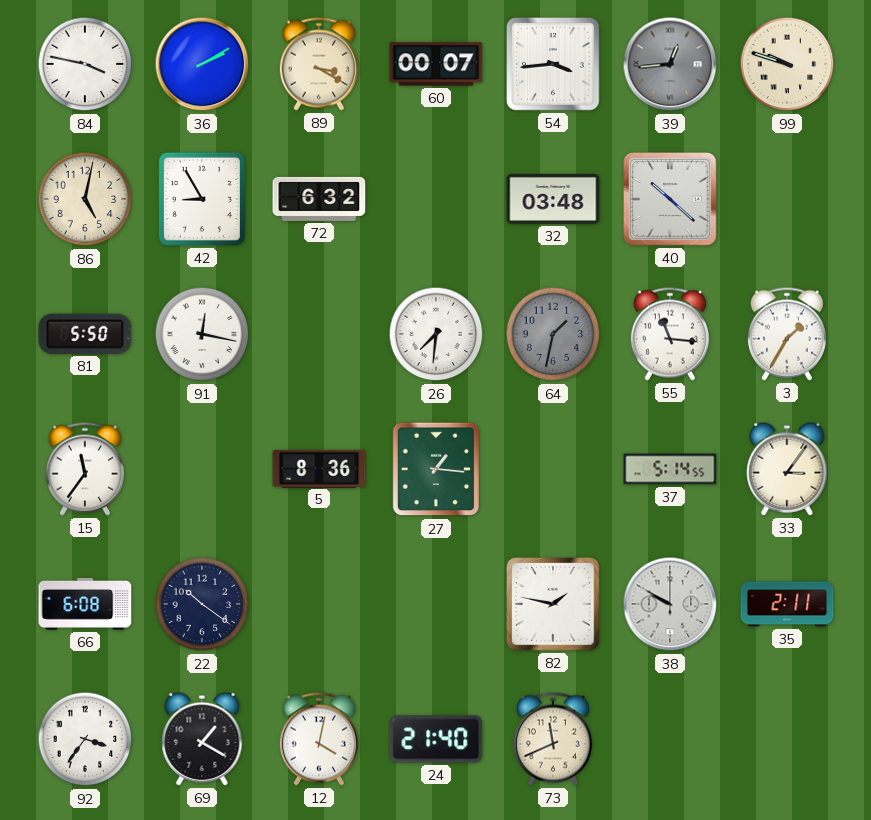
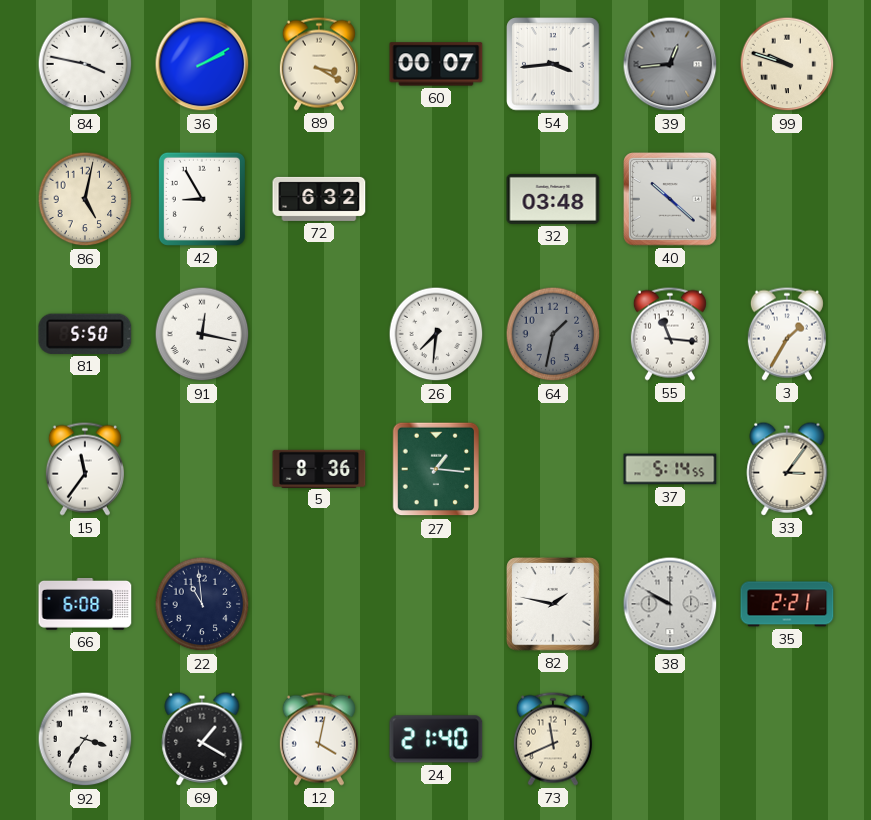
22: 10:21 -> 10:59
35: 2:11 -> 2:21
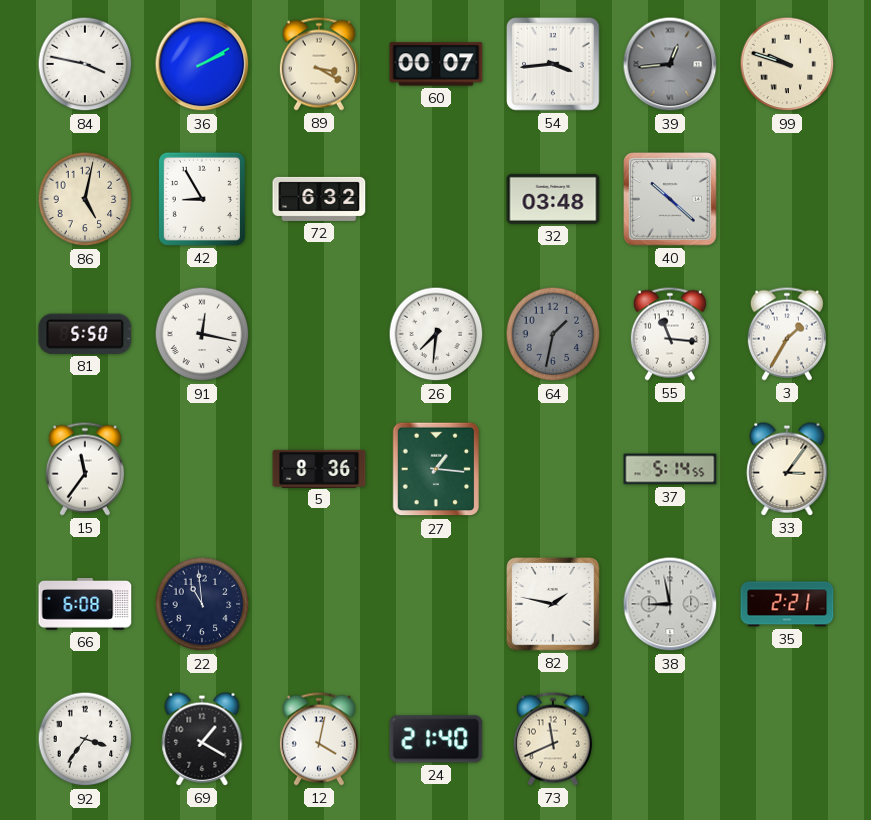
38: 9:50 -> 8:58
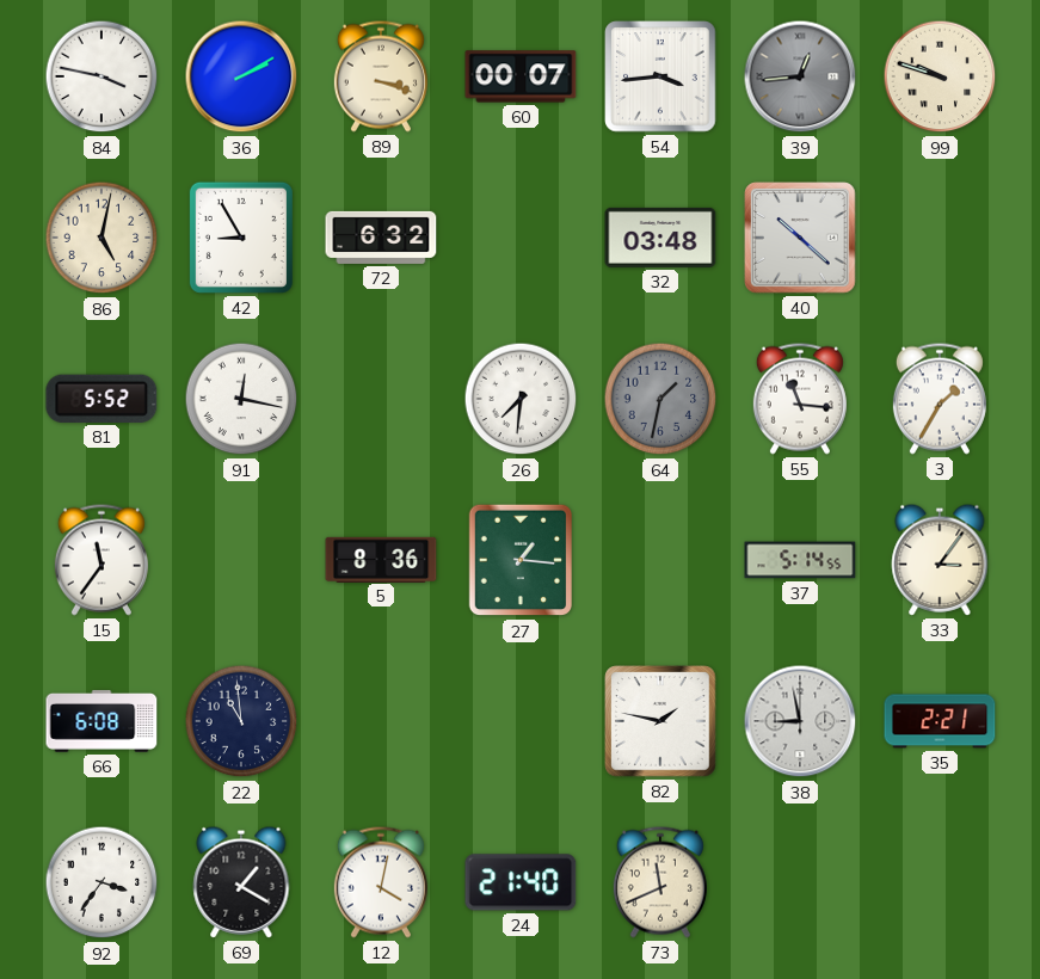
89: 3:20 -> 3:18
81: 5:50 -> 5:52
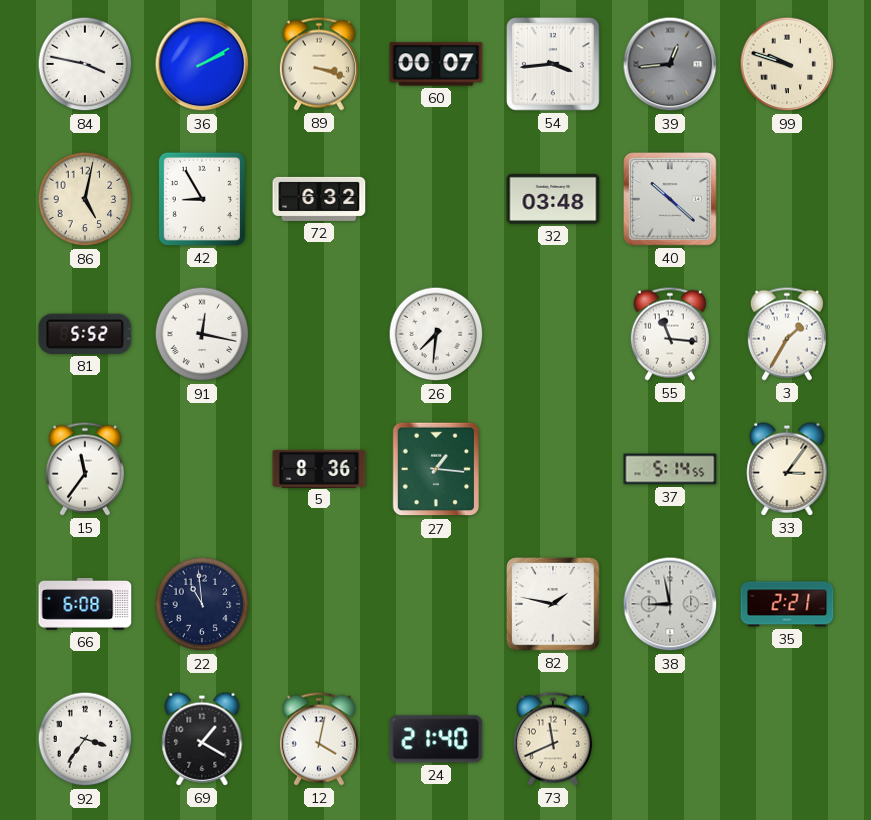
64: 1:32 -> none
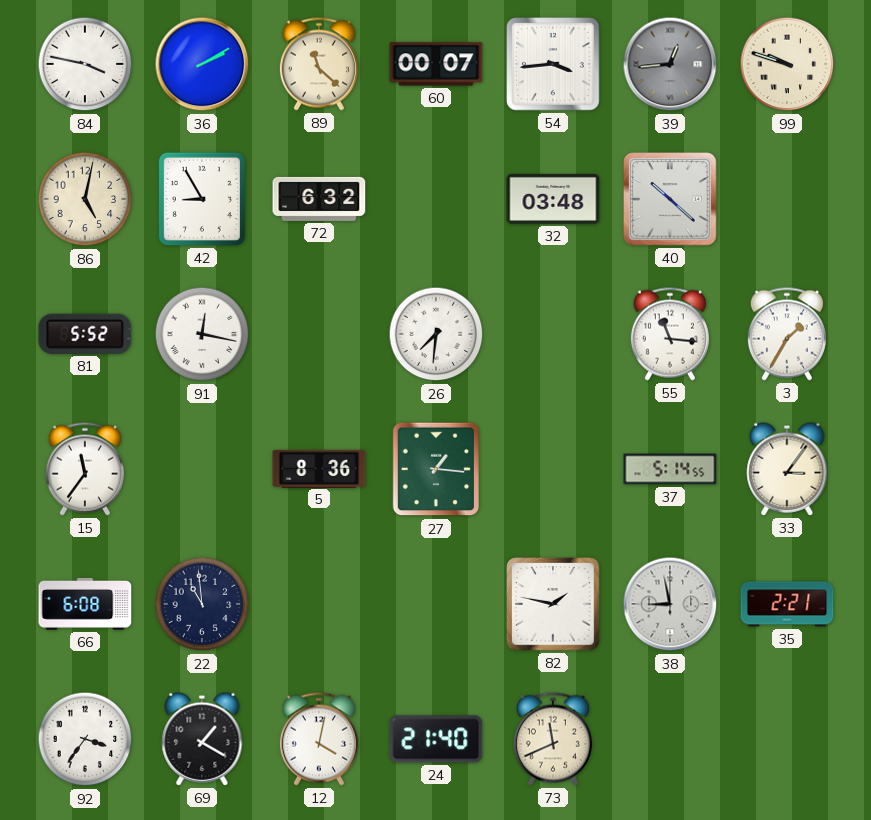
89: 3:18 -> 11:22
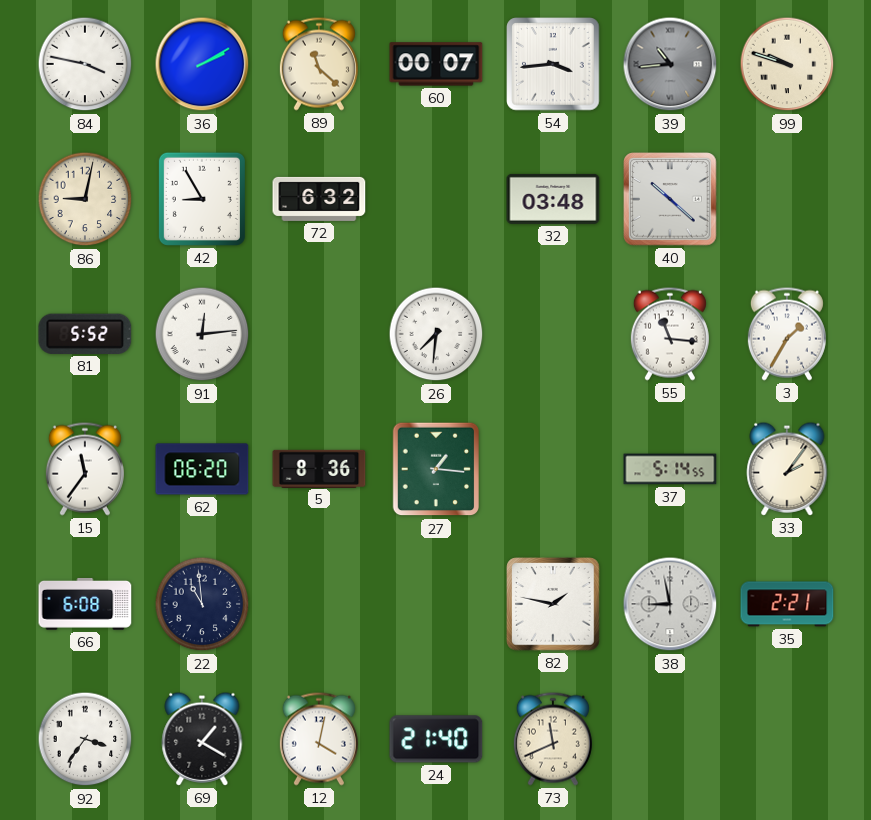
39: 12:44 -> 10:44
86: 5:02 -> 9:02
91: 12:17 -> 12:14
62: none -> 06:20
33: 3:06 -> 2:06
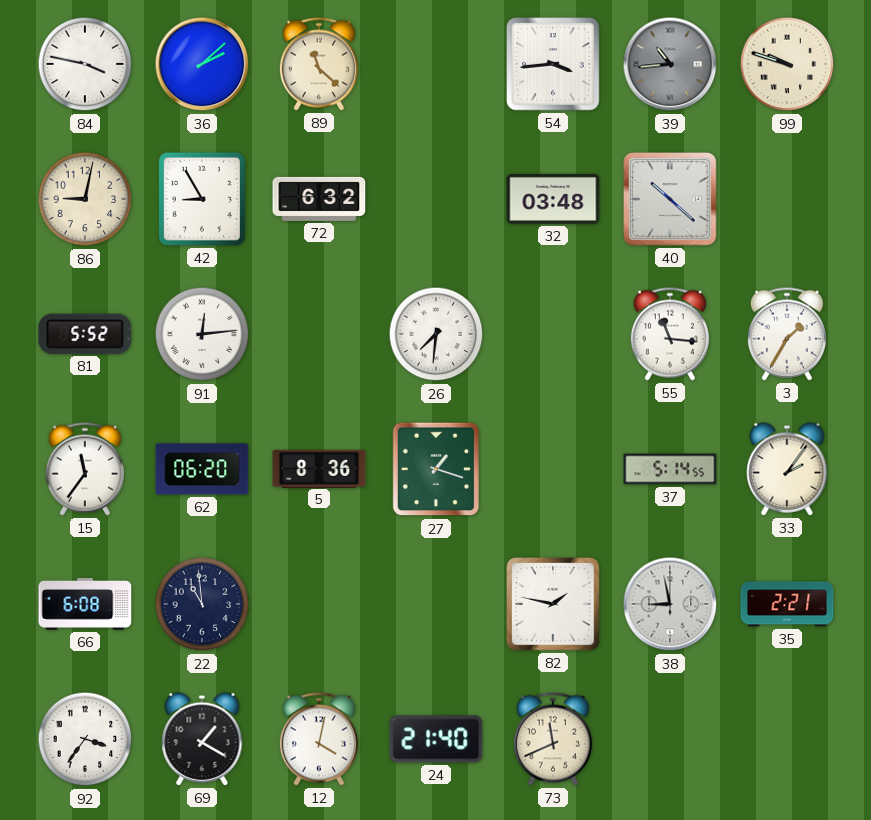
36: 2:10 -> 2:08
60: 00:07 -> none
27: 1:16 -> 1:18
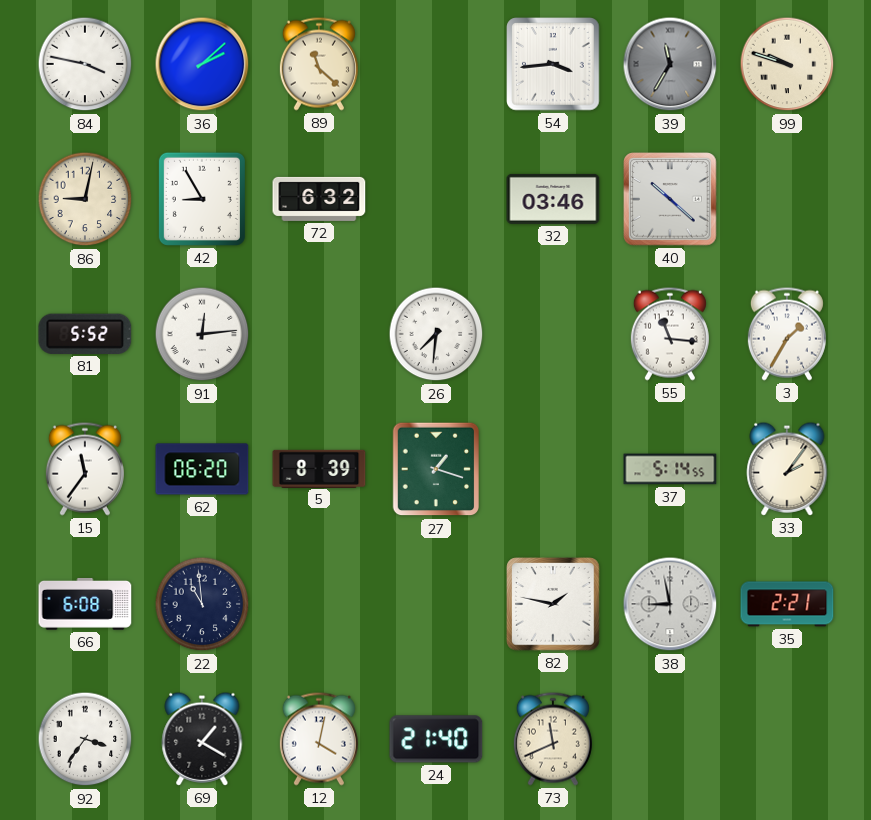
39: 10:44 -> 11:35
32: 03:48 -> 03:46
5: 8:36 -> 8:39
